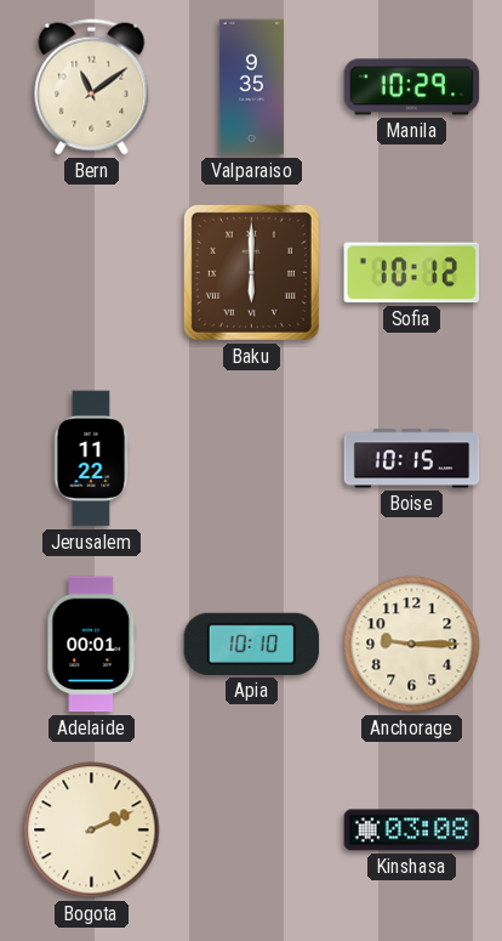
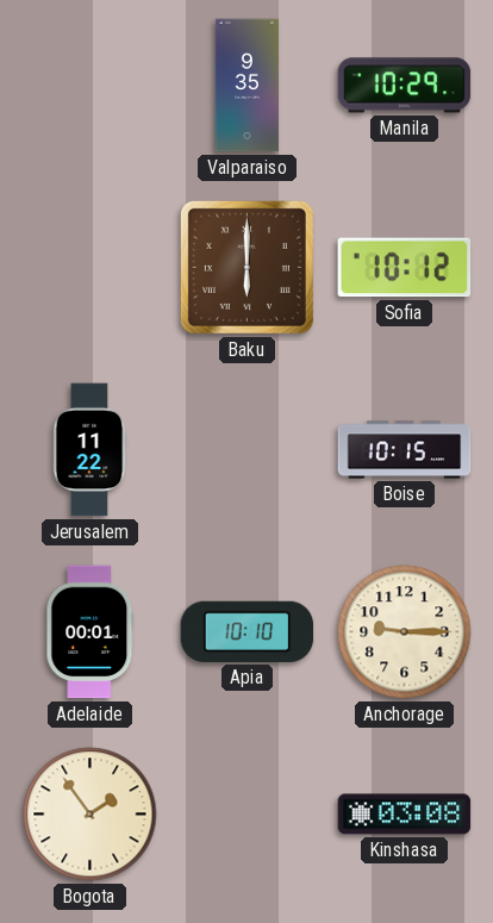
Bern: 11:09 -> none
Bogota: 2:11 -> 1:54
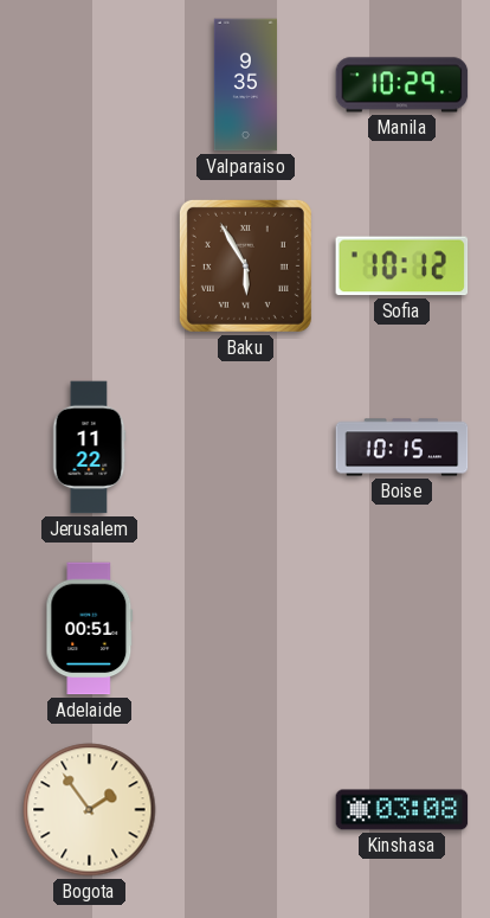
Baku: 6:00 -> 5:55
Adelaide: 00:01 -> 00:51
Apia: 10:10 -> none
Anchorage: 9:15 -> none
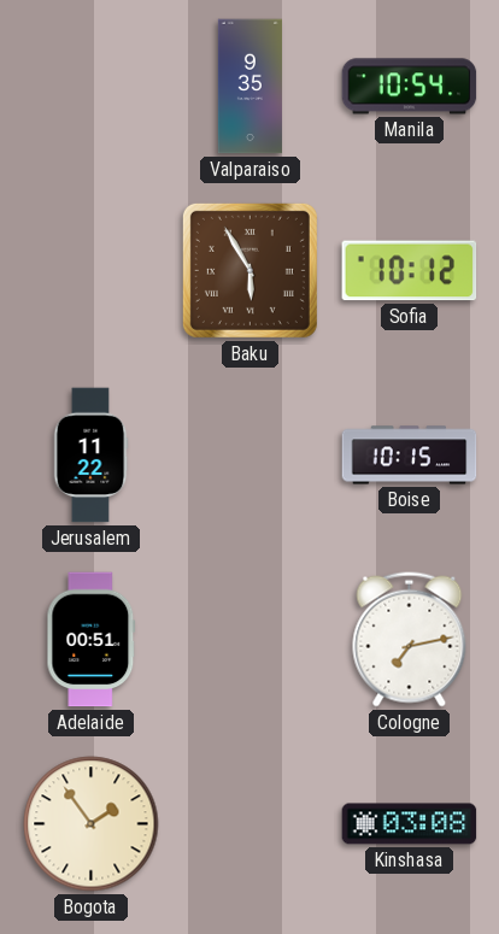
Manila: 10:29 -> 10:54
Cologne: none -> 7:13
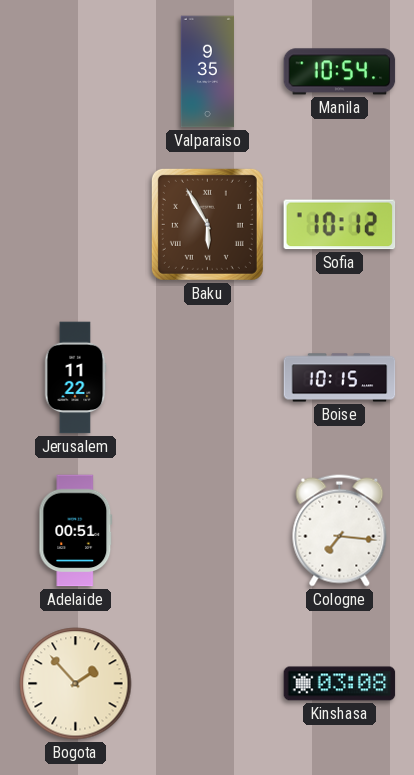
Cologne: 7:13 -> 7:16
Bogota: 1:54 -> 1:53
